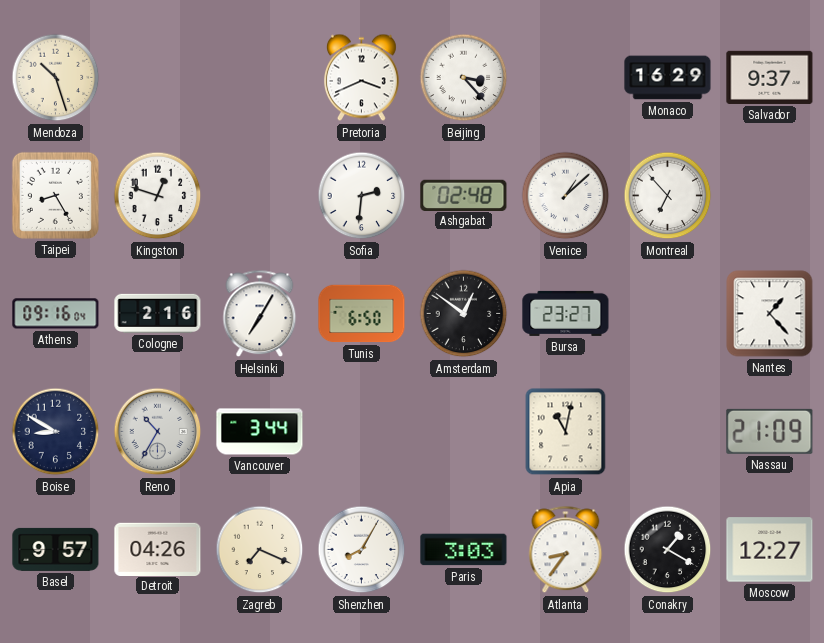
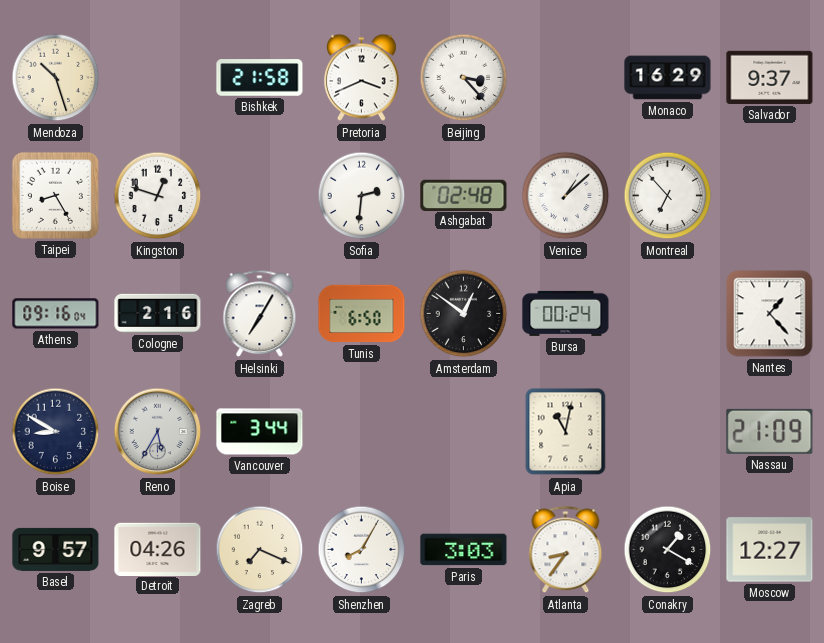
Bishkek: none -> 21:58
Bursa: 23:27 -> 00:24
Reno: 10:35 -> 5:35
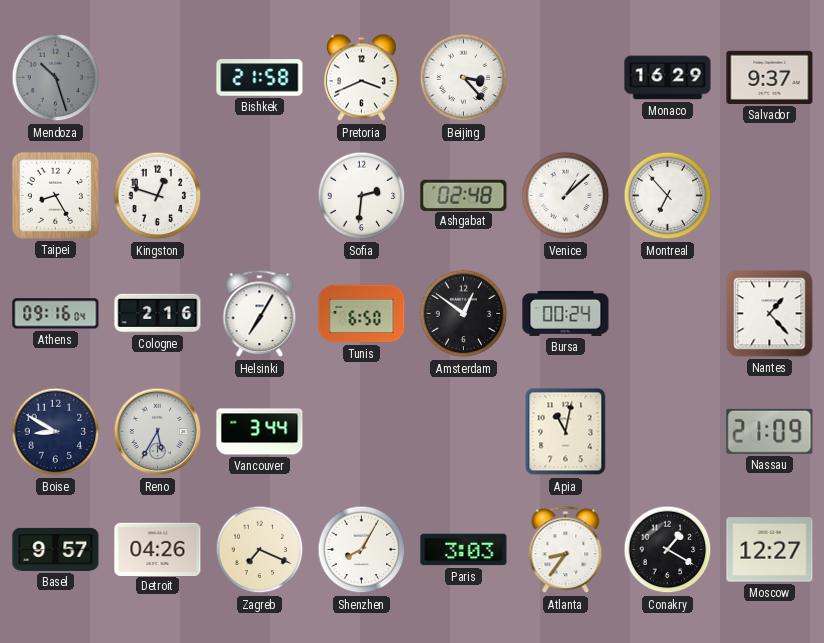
Mendoza dial: cream -> grey
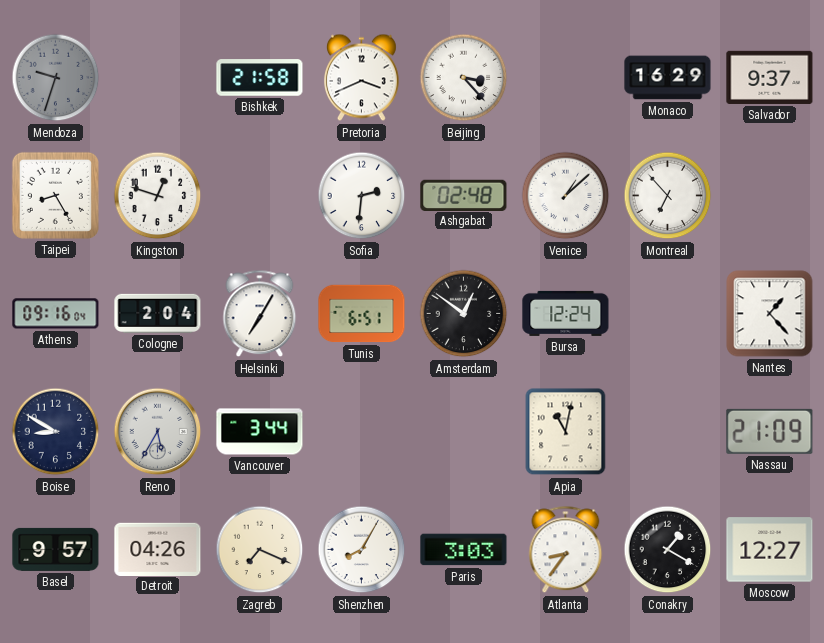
Mendoza: 10:27 -> 9:33
Cologne: 2:16 -> 2:04
Tunis: 6:50 -> 6:51
Bursa: 00:24 -> 12:24
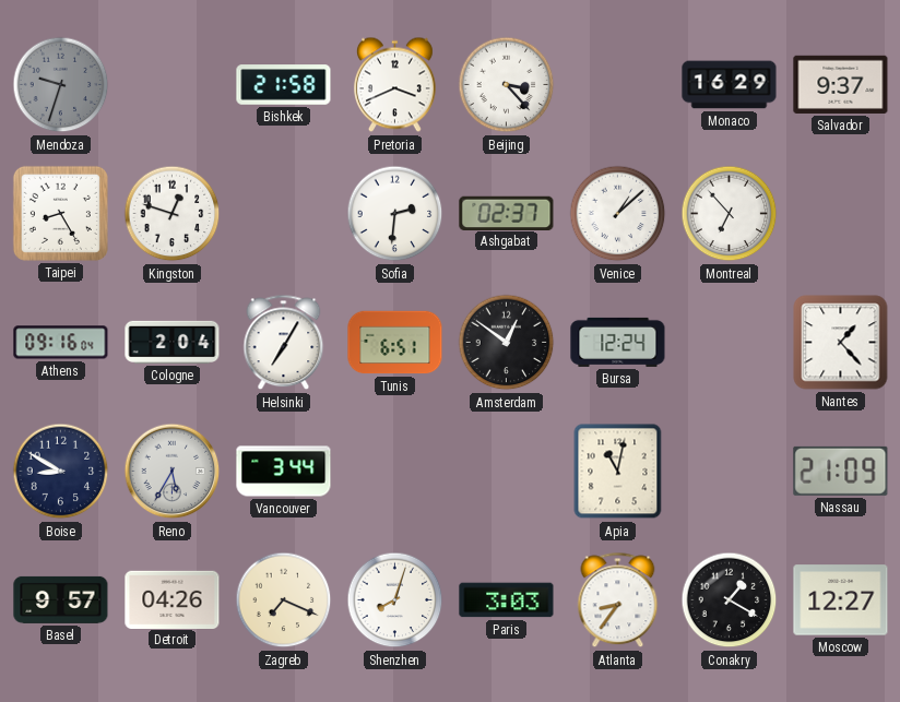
Ashgabat: 02:48 -> 02:37
Shenzhen: 8:05 -> 8:03
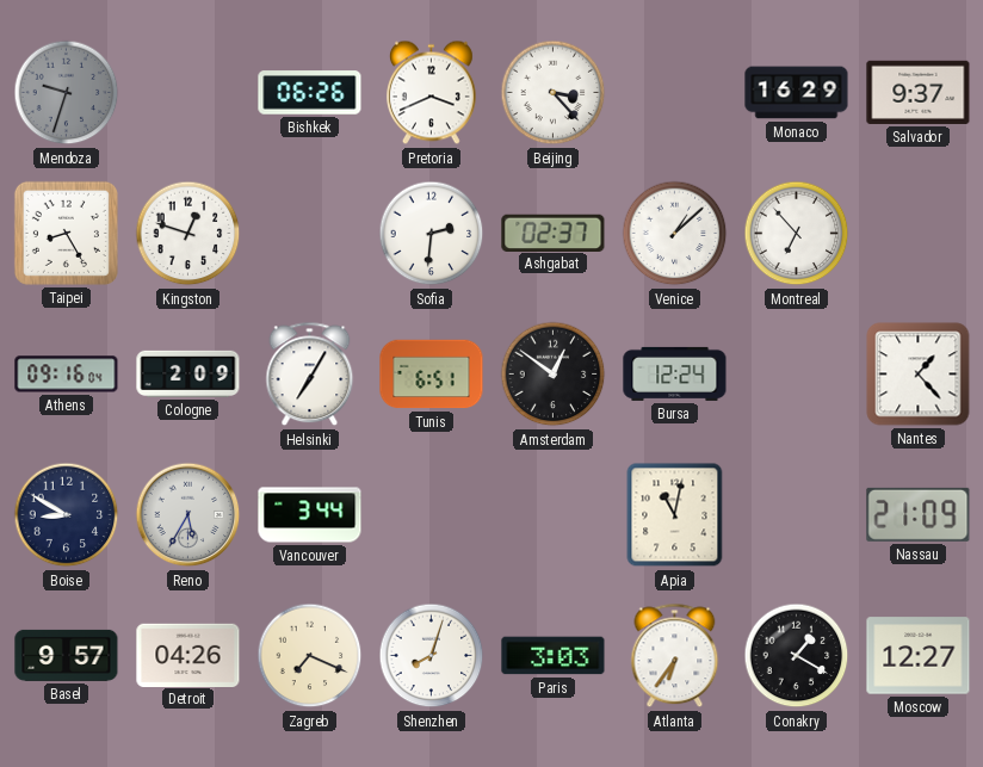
Bishkek: 21:58 -> 06:26
Cologne: 2:04 -> 2:09
Atlanta: 8:36 -> 6:36
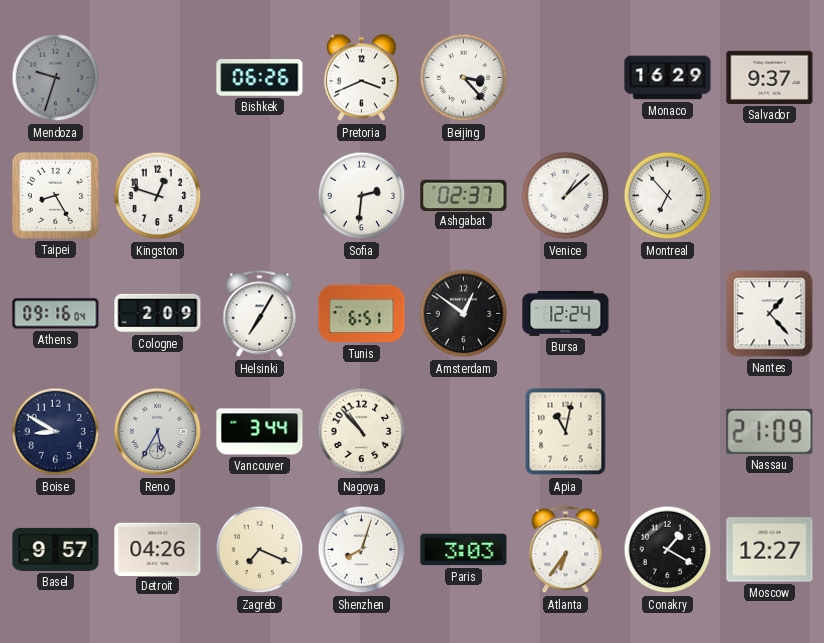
Nagoya: none -> 10:53
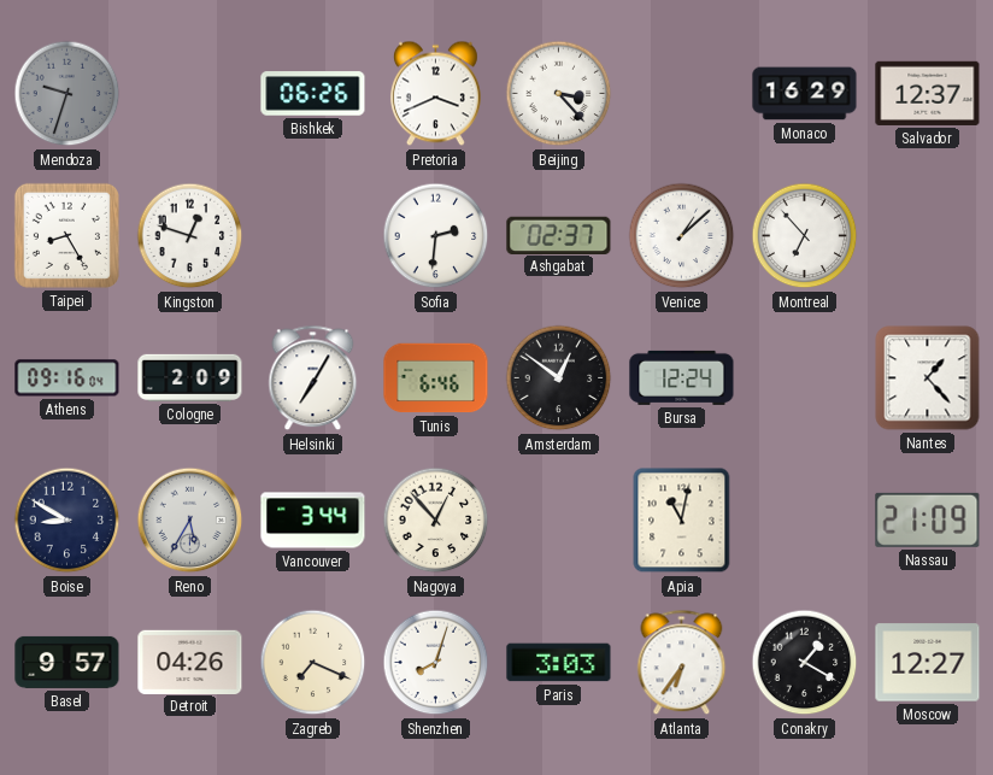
Salvador: 9:37 -> 12:37
Tunis: 6:51 -> 6:46
Nagoya: 10:53 -> 12:53
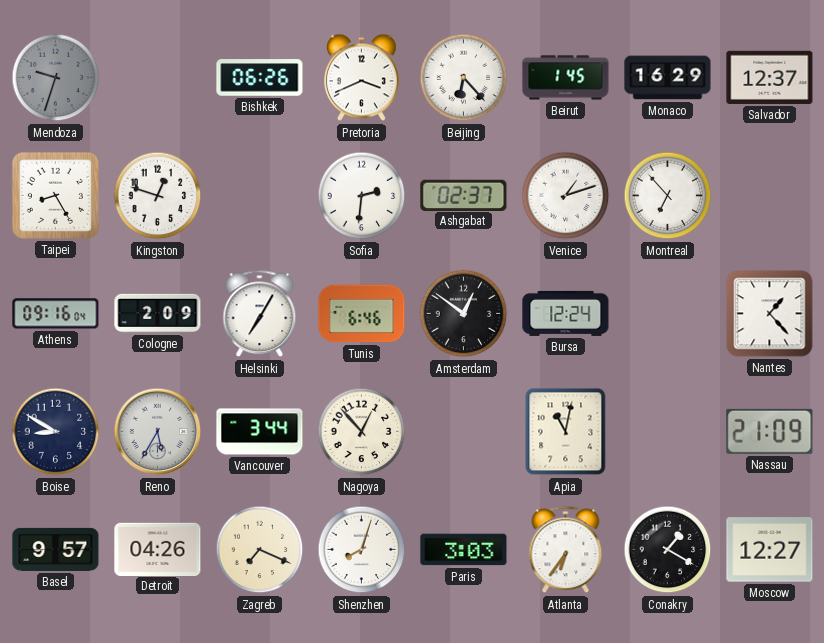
Beijing: 3:23 -> 6:23
Beirut: none -> 1:45
Venice: 1:08 -> 1:12
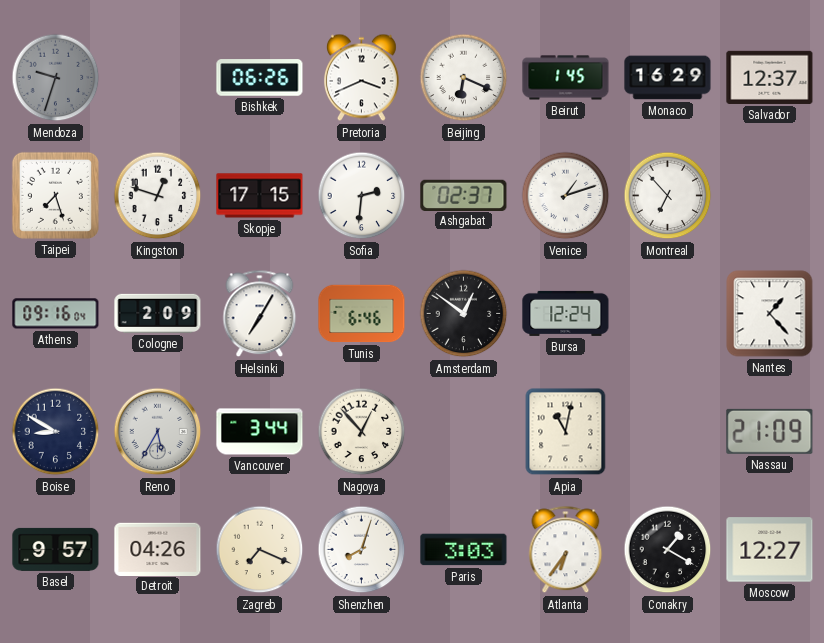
Beijing: 6:23 -> 6:19
Taipei: 8:25 -> 7:27
Skopje: none -> 17:15
